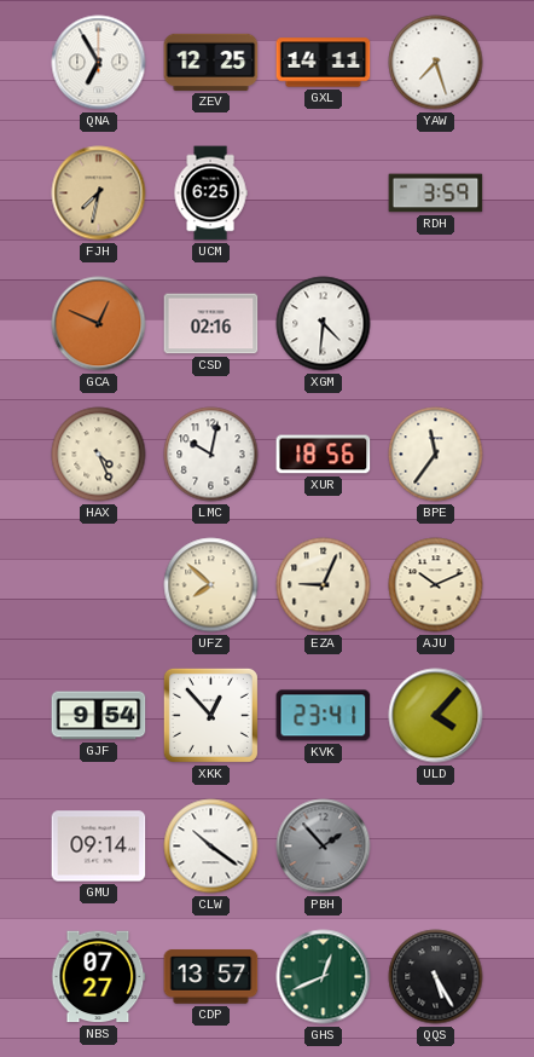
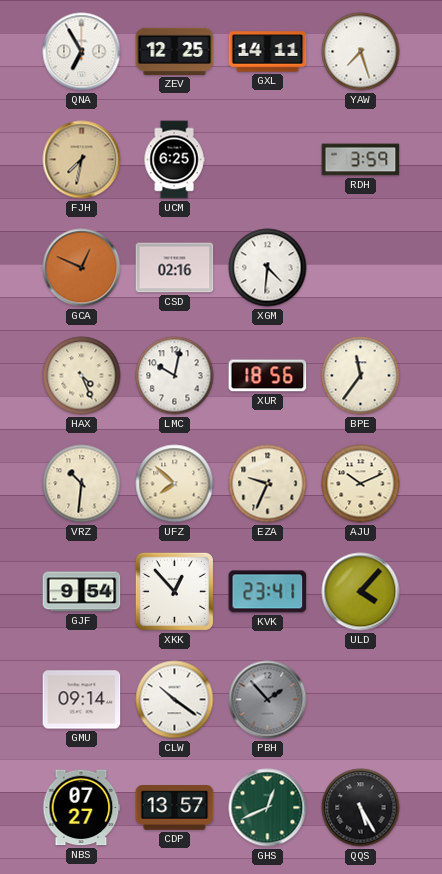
VRZ: none -> 10:31
EZA: 9:04 -> 9:34
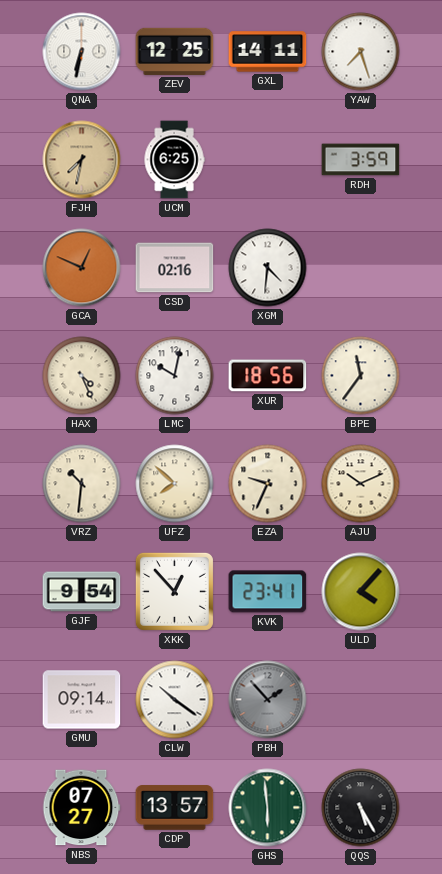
QNA: 6:55 -> 6:32
GHS: 12:41 -> 5:59
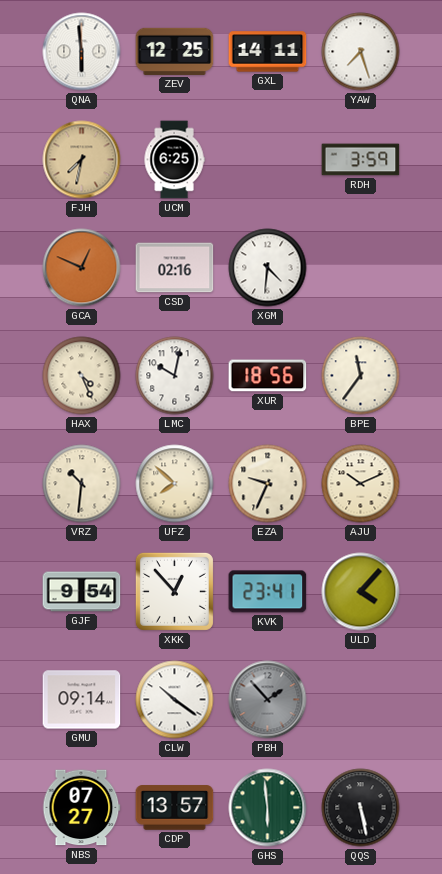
QNA: 6:32 -> 5:59
QQS: 5:25 -> 5:28
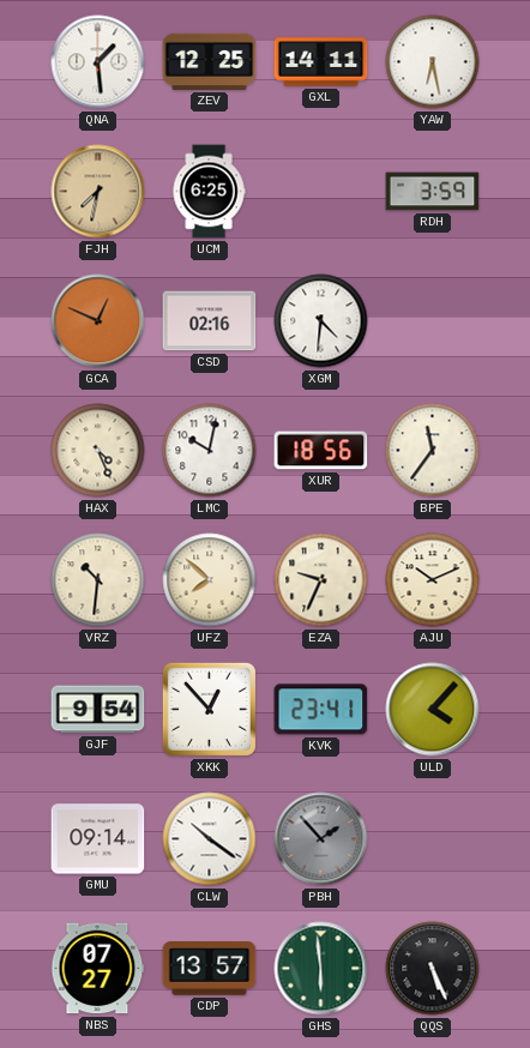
QNA: 5:59 -> 1:29
YAW: 7:27 -> 6:28
QQS: 5:28 -> 5:26
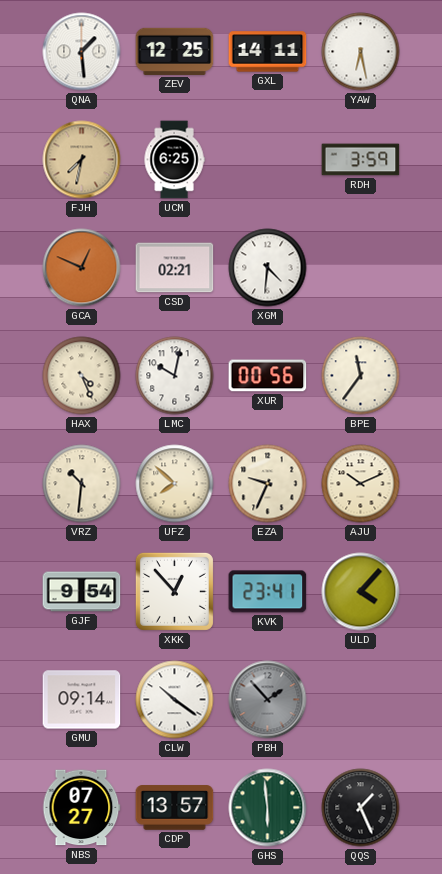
CSD: 02:16 -> 02:21
XUR: 18:56 -> 00:56
QQS: 5:26 -> 1:26
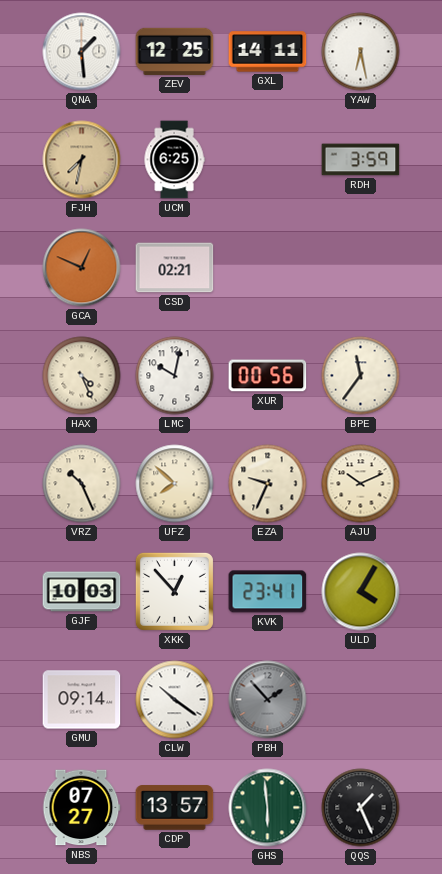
XGM: 4:31 -> none
VRZ: 10:31 -> 10:26
GJF: 9:54 -> 10:03
ULD: 4:07 -> 4:05
